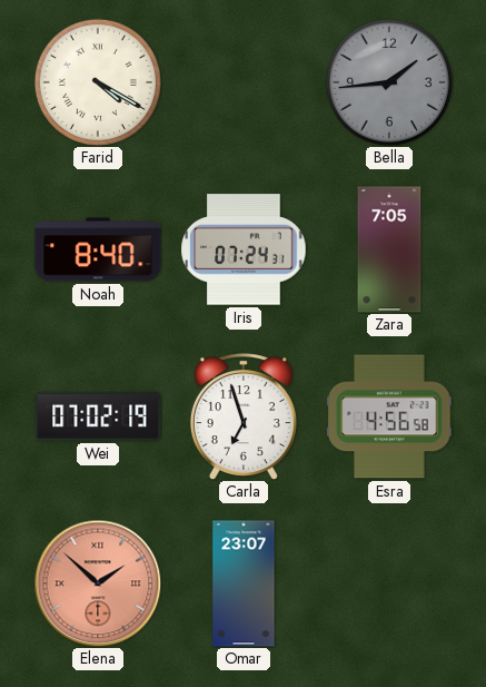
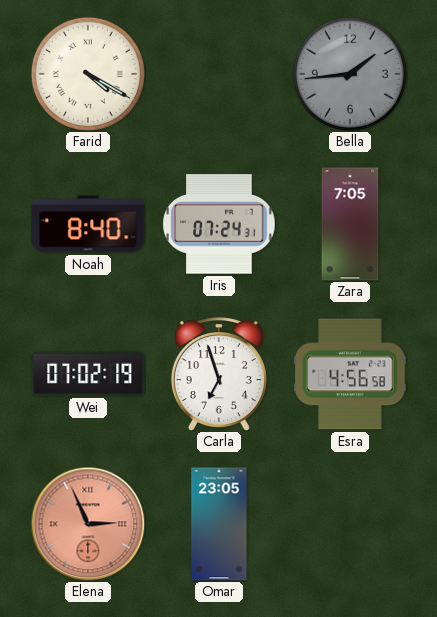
Elena: 1:52 -> 2:56
Omar: 23:07 -> 23:05
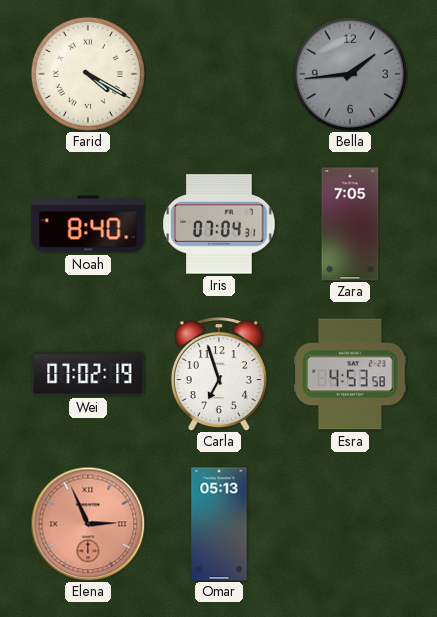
Iris: 07:24 -> 07:04
Esra: 4:56 -> 4:53
Omar: 23:05 -> 05:13
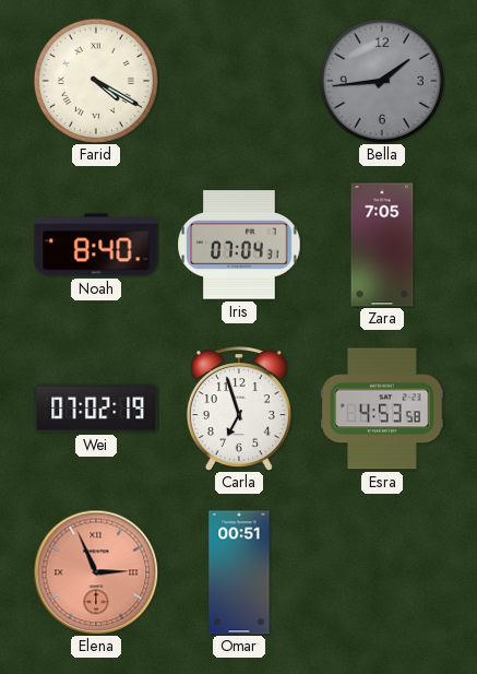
Omar: 05:13 -> 00:51
